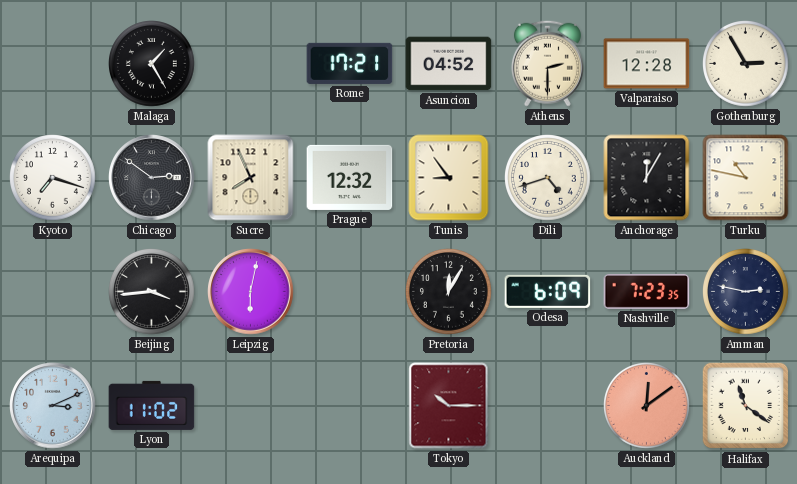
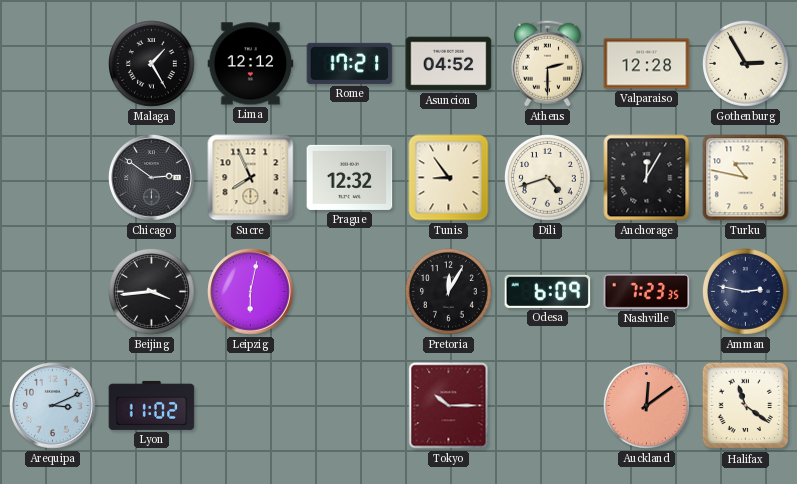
Lima: none -> 12:12
Kyoto: 7:18 -> none
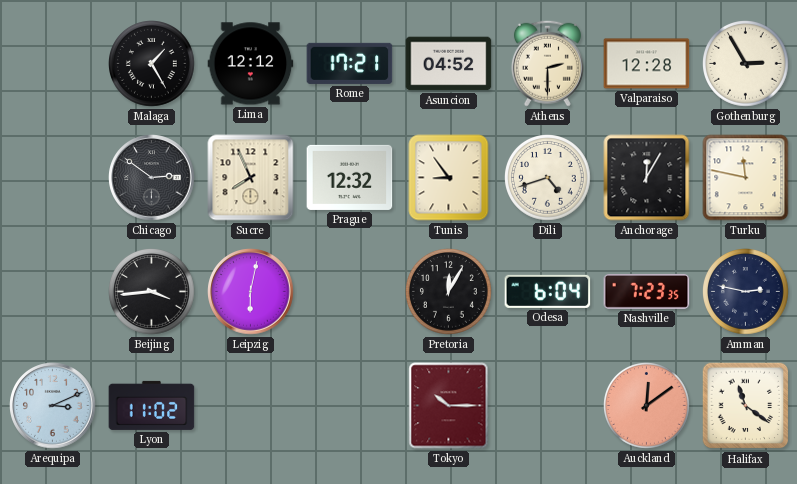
Turku: 10:47 -> 11:47
Odesa: 6:09 -> 6:04
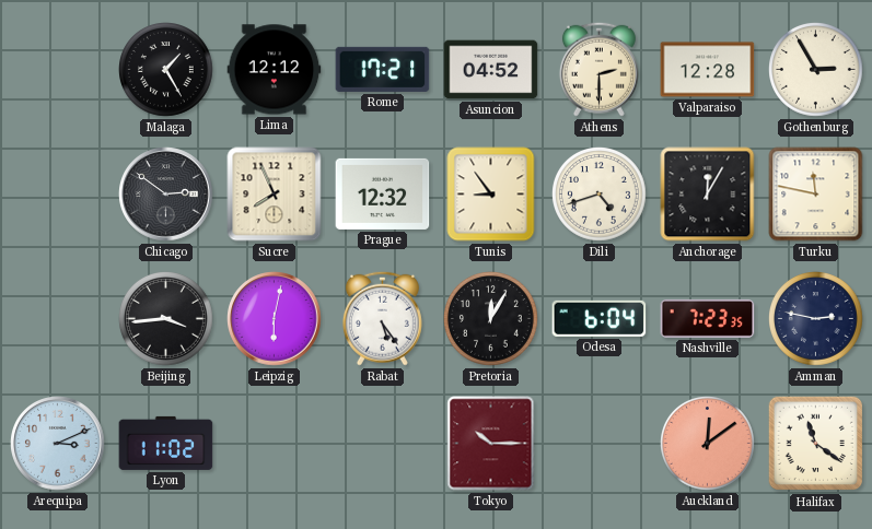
Rabat: none -> 5:24
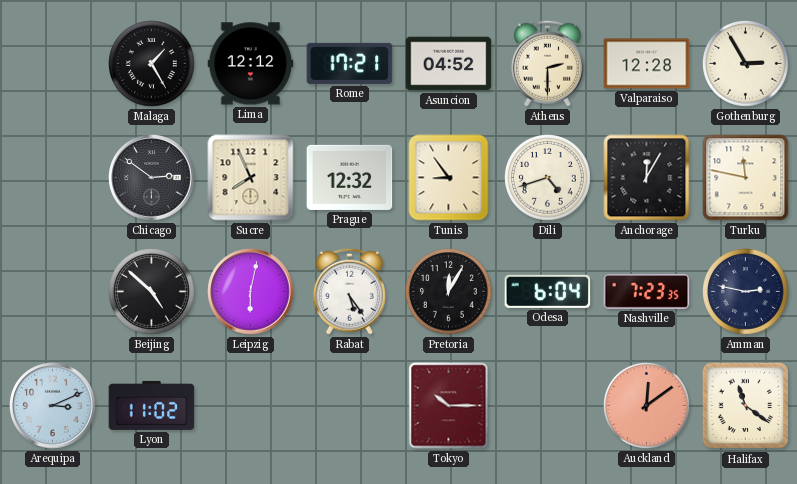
Beijing: 3:44 -> 4:52
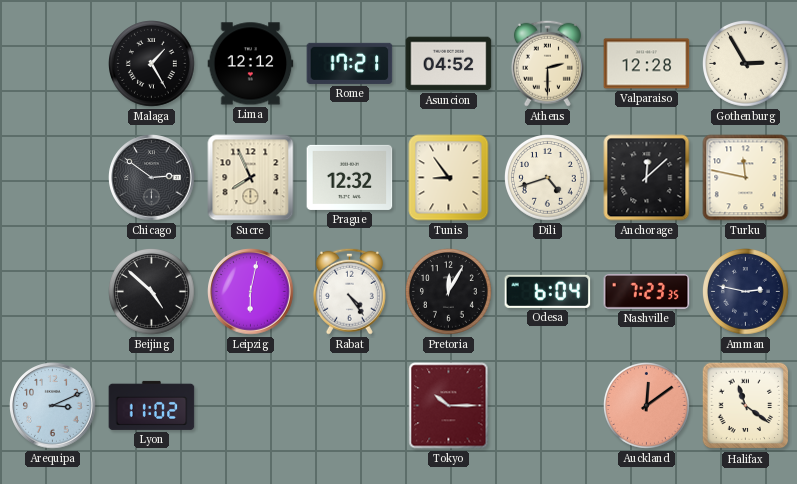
Anchorage: 12:05 -> 12:08
Rabat: 5:24 -> 4:24
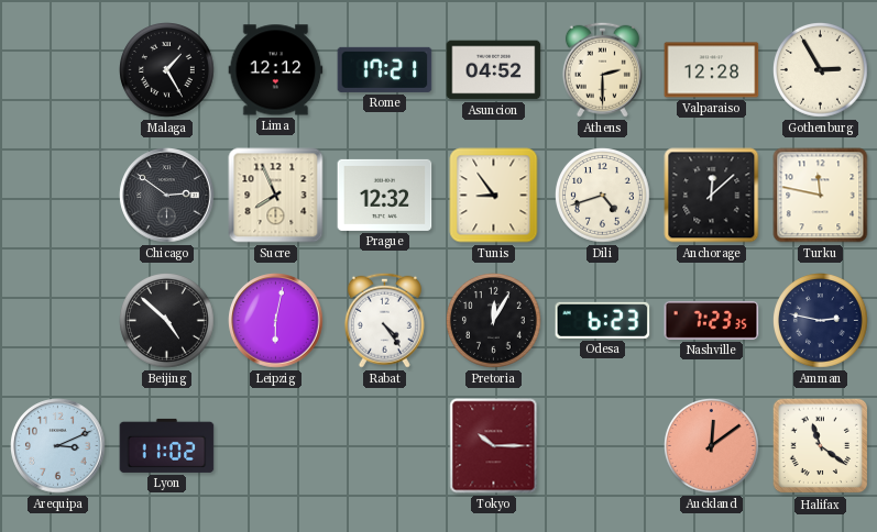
Odesa: 6:04 -> 6:23
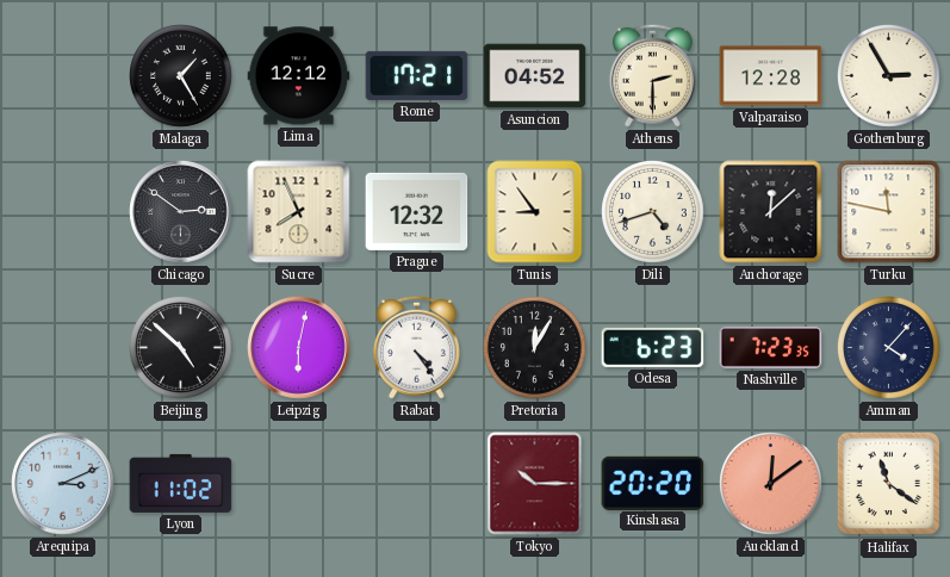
Amman: 2:47 -> 4:07
Kinshasa: none -> 20:20
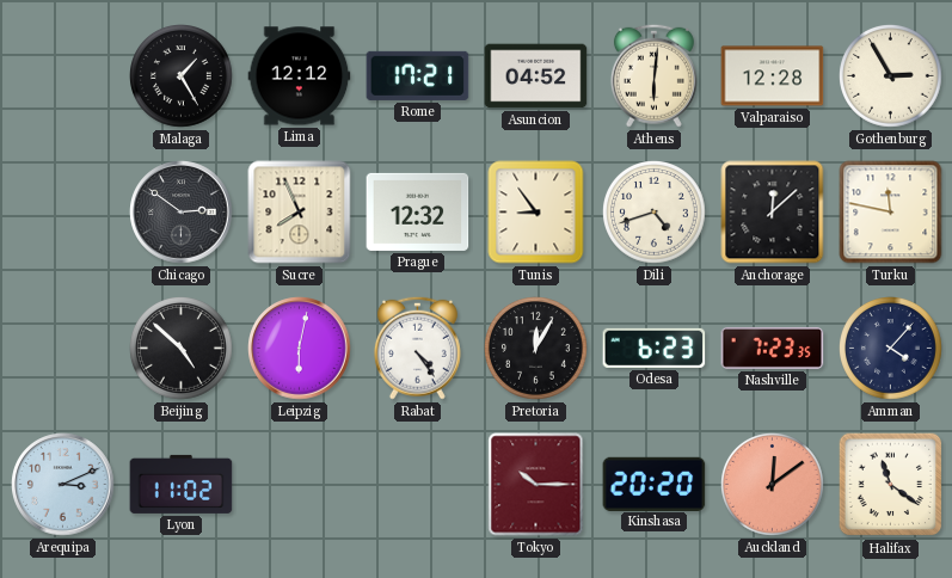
Athens: 2:30 -> 6:01
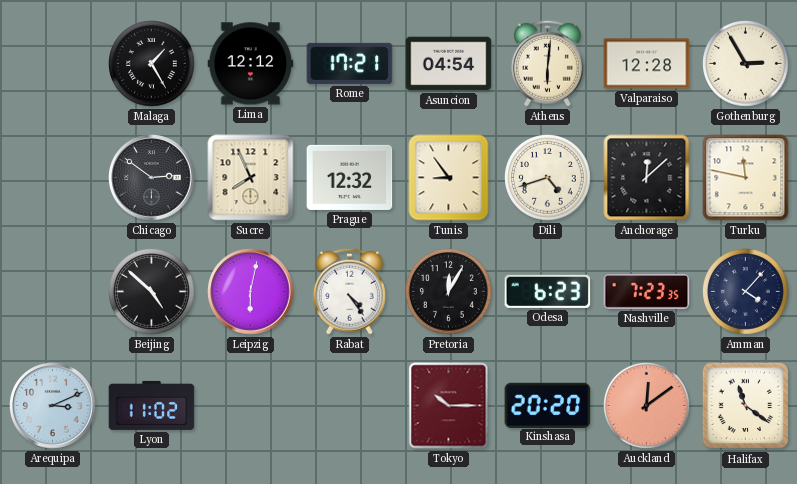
Asuncion: 04:52 -> 04:54
